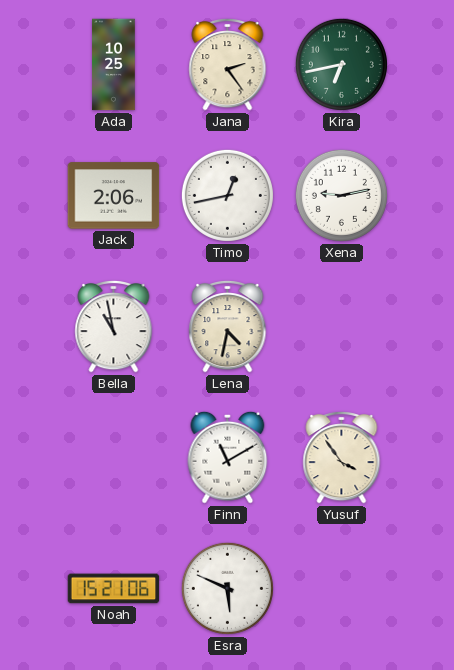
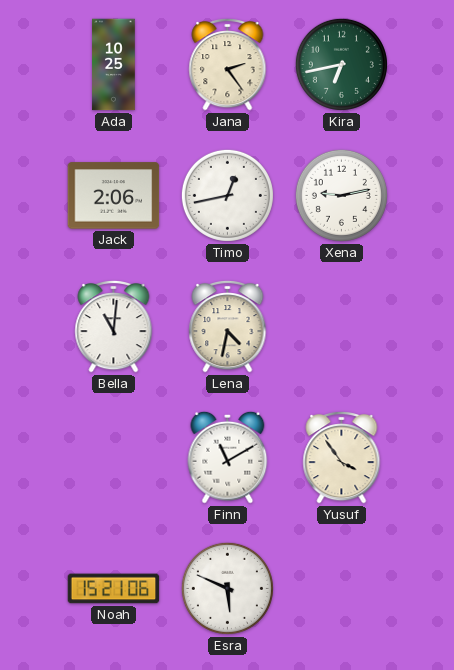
Bella: 10:58 -> 11:01
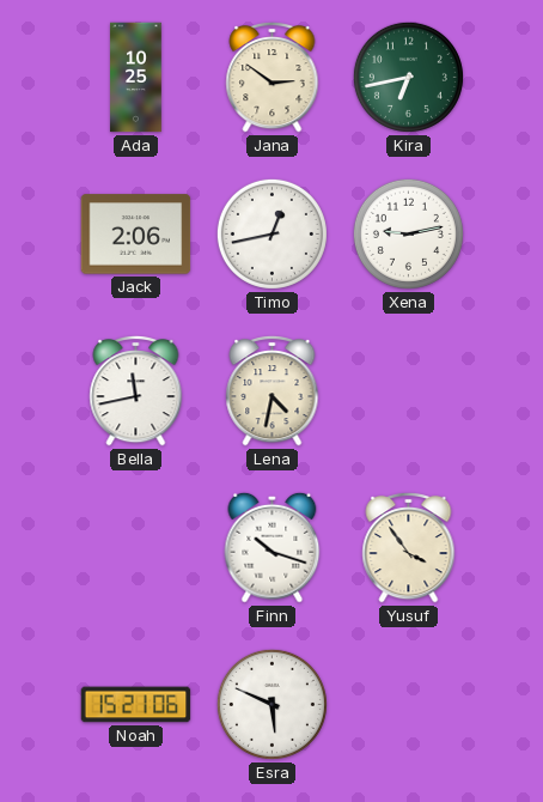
Jana: 2:24 -> 2:51
Bella: 11:01 -> 11:43
Finn: 11:10 -> 10:18
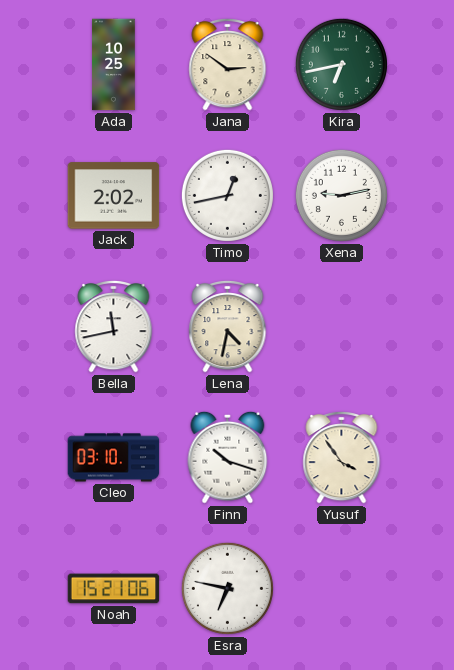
Jack: 2:06 -> 2:02
Cleo: none -> 03:10
Esra: 5:49 -> 6:47
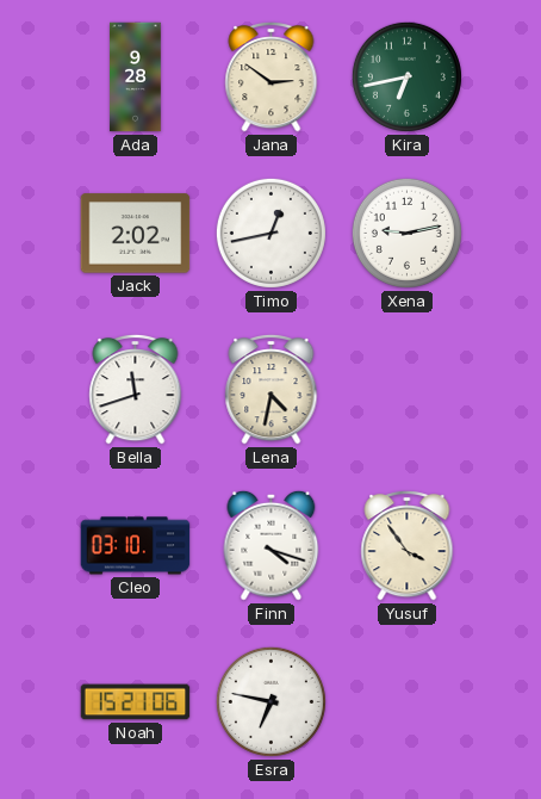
Ada: 10:25 -> 9:28
Bella: 11:43 -> 11:42
Finn: 10:18 -> 4:18
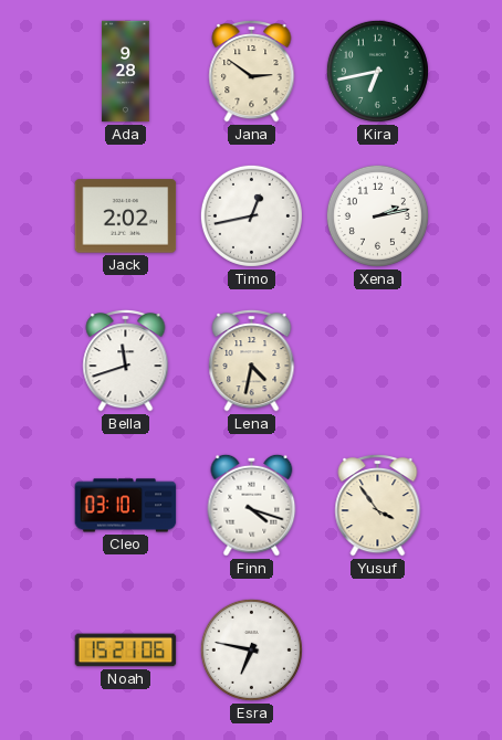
Xena: 9:13 -> 2:13
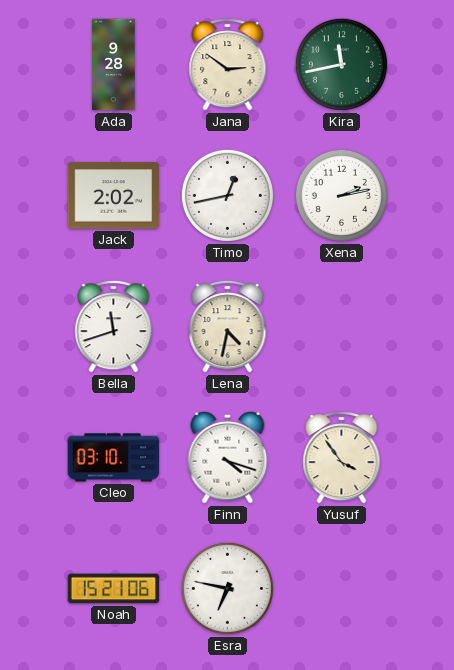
Kira: 6:43 -> 11:43
